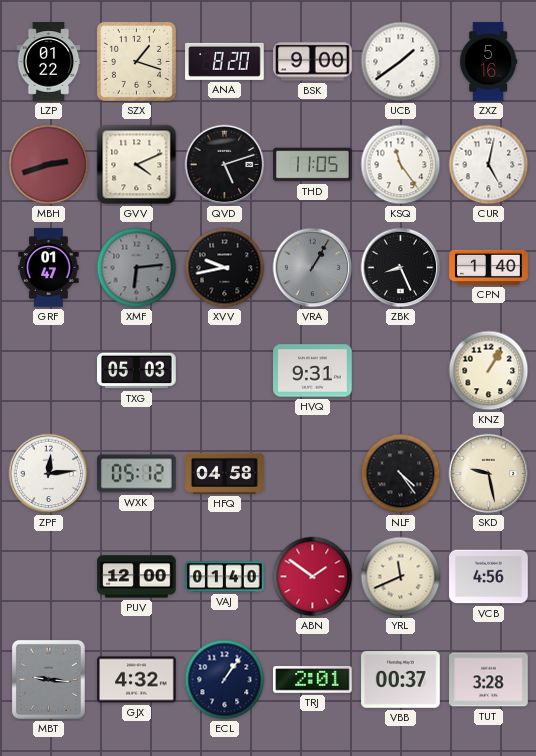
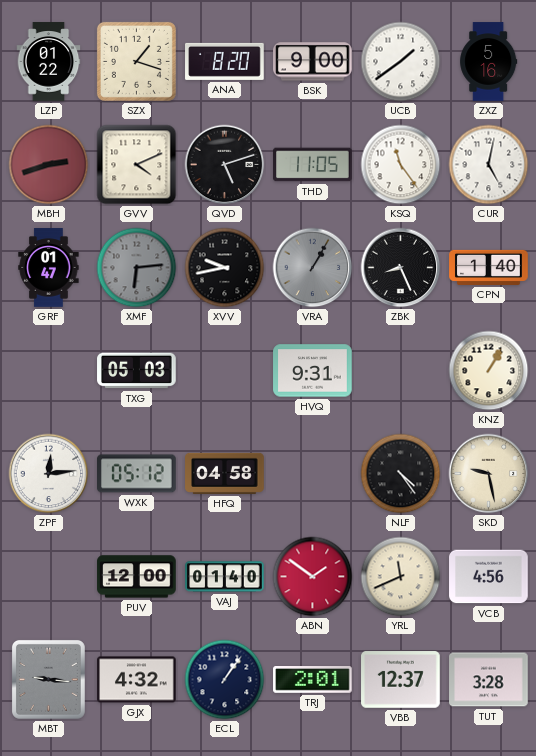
VBB: 00:37 -> 12:37
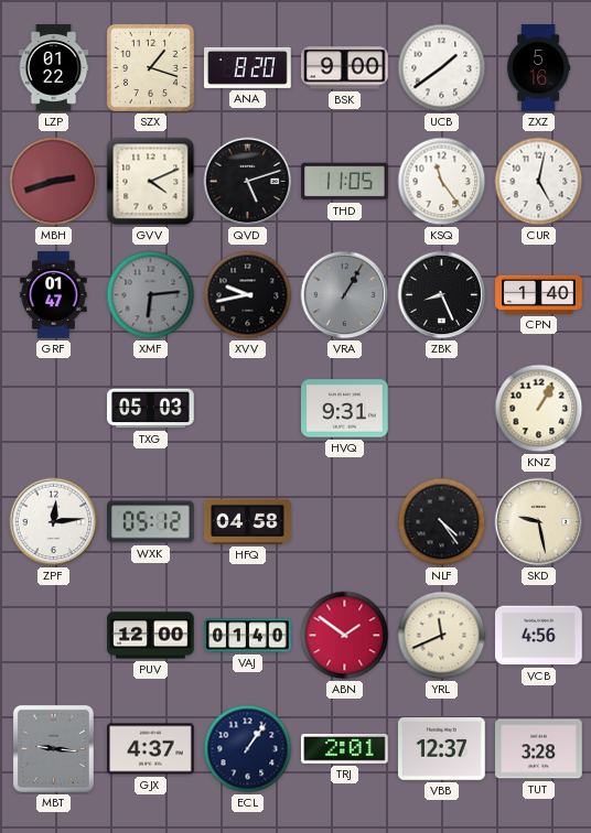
GJX: 4:32 -> 4:37
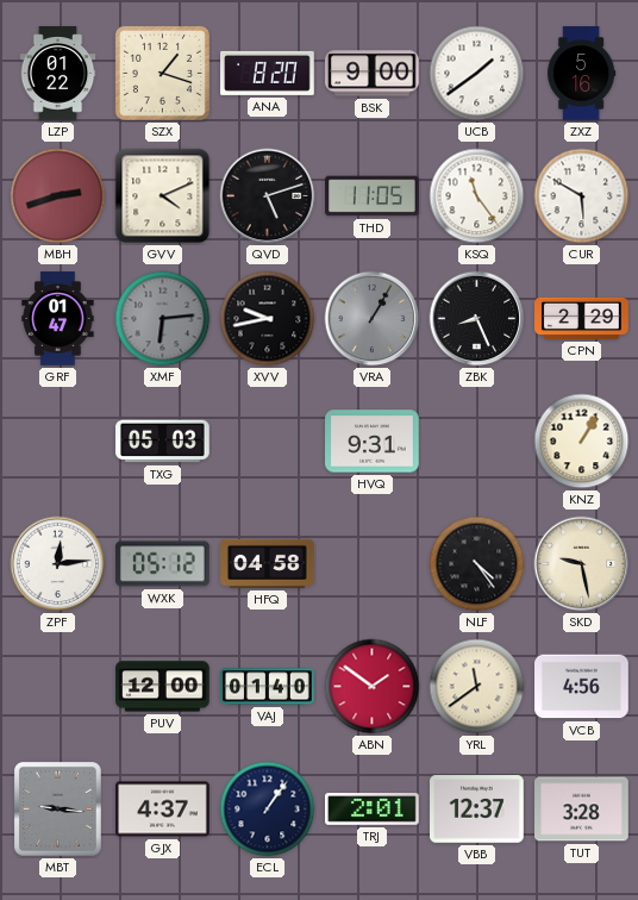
CUR: 5:02 -> 5:50
CPN: 1:40 -> 2:29
YRL: 11:41 -> 11:39
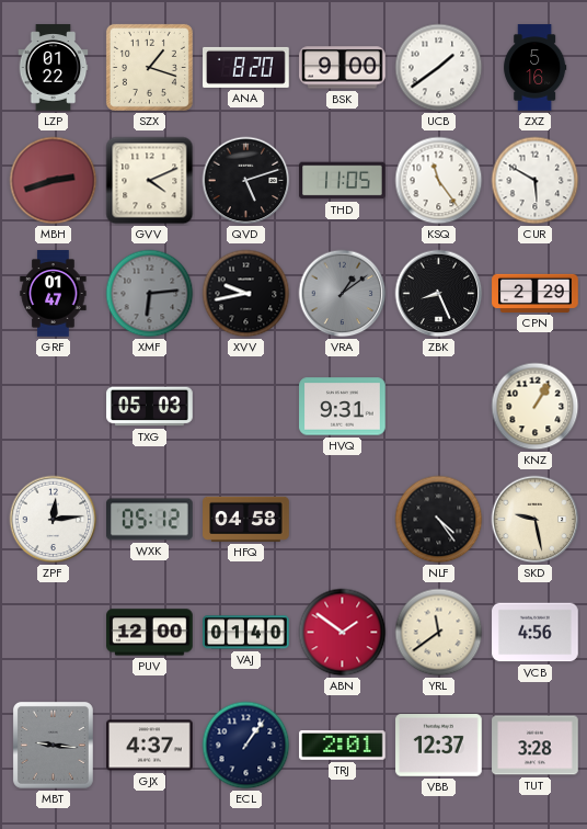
VRA: 1:05 -> 1:09
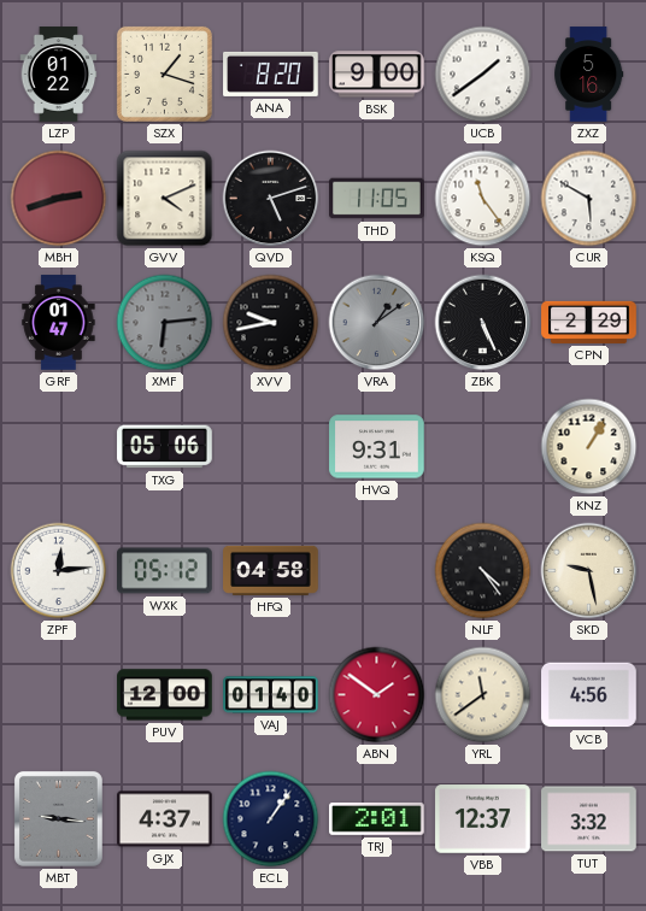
ZBK: 8:26 -> 5:26
TXG: 05:03 -> 05:06
TUT: 3:28 -> 3:32
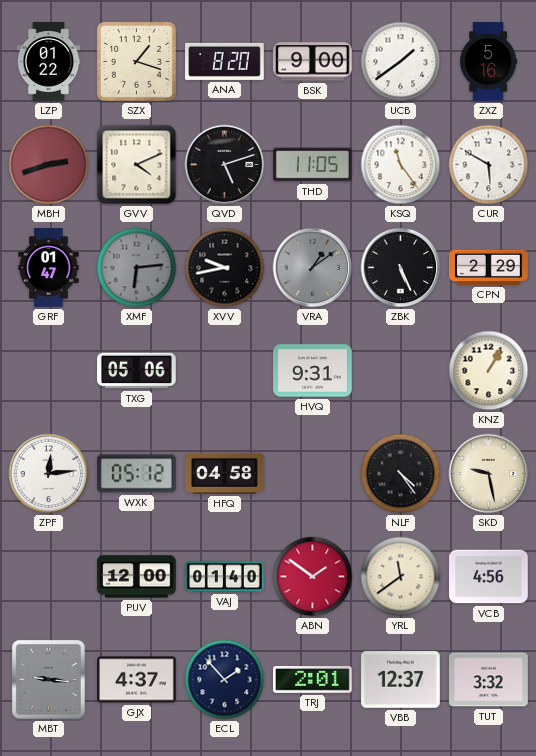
ECL: 1:06 -> 1:53
